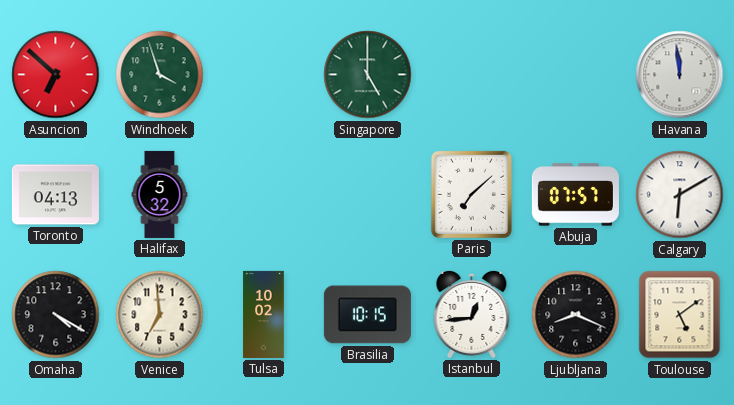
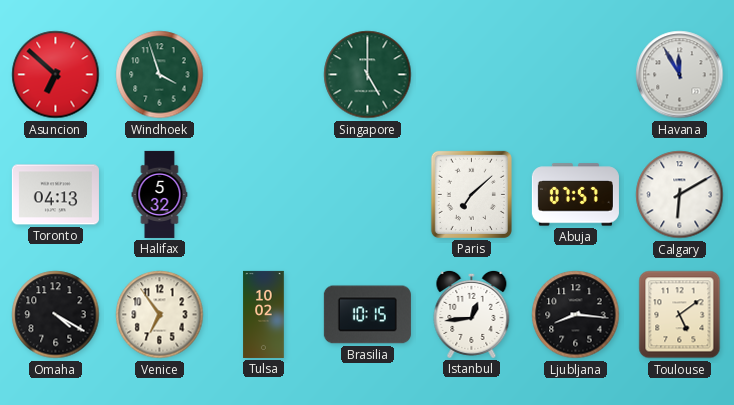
Havana: 11:59 -> 11:55
Venice: 6:59 -> 6:54
Ljubljana: 8:19 -> 8:16
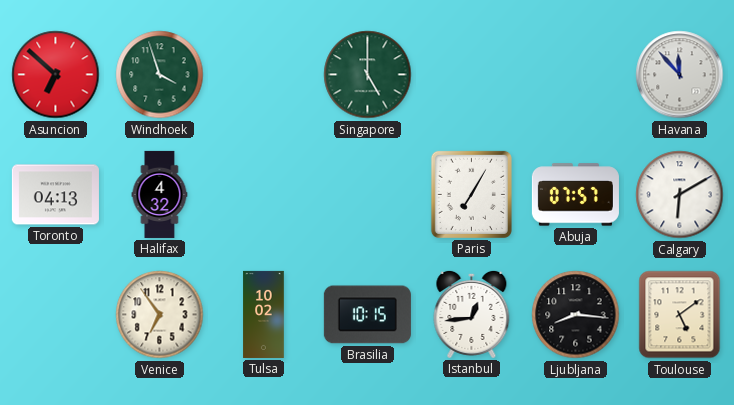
Havana: 11:55 -> 11:53
Halifax: 5:32 -> 4:32
Paris: 7:08 -> 7:05
Omaha: 4:20 -> none
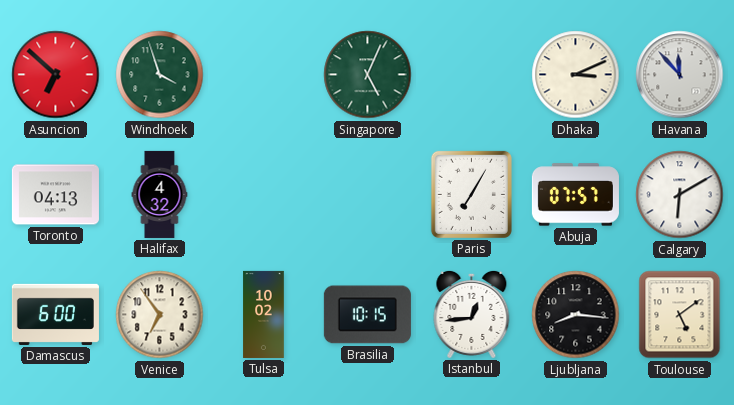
Singapore: 5:00 -> 5:04
Dhaka: none -> 3:11
Damascus: none -> 6:00
